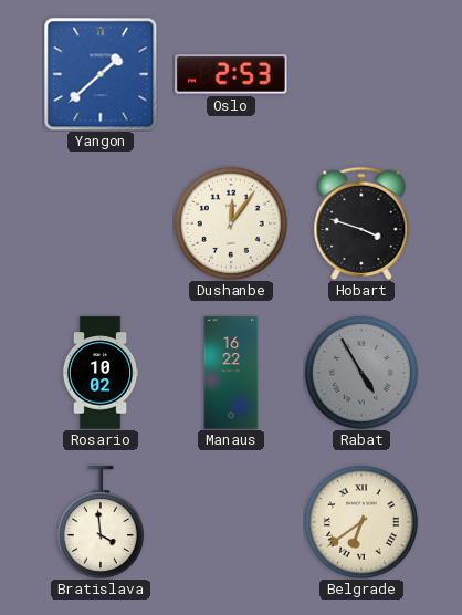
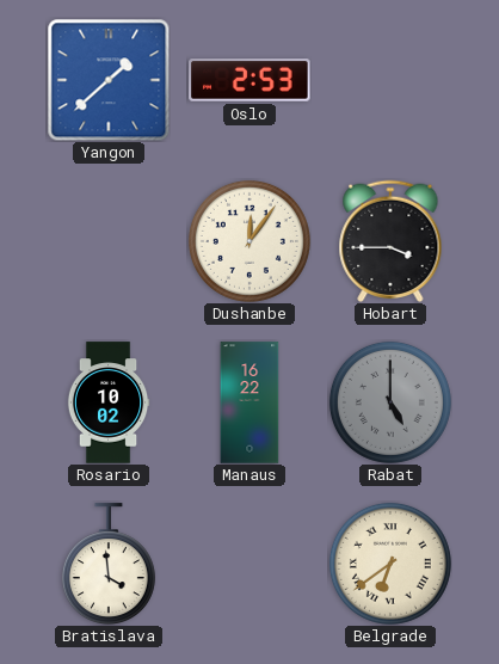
Hobart: 3:48 -> 3:45
Rabat: 4:55 -> 5:00
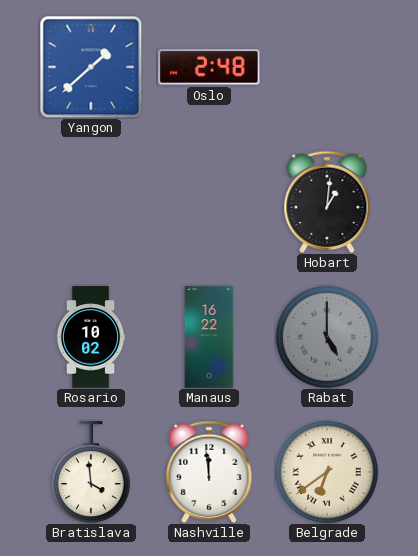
Oslo: 2:53 -> 2:48
Dushanbe: 12:06 -> none
Hobart: 3:45 -> 1:01
Nashville: none -> 11:59
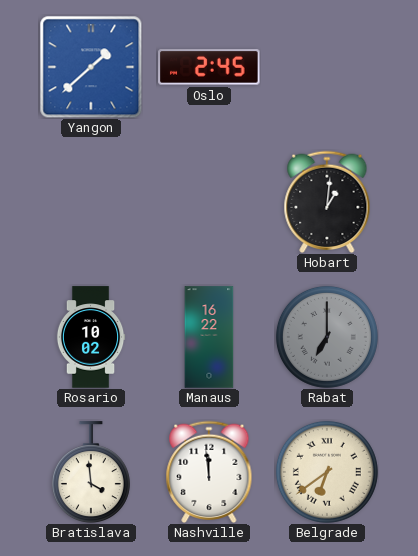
Oslo: 2:48 -> 2:45
Rabat: 5:00 -> 7:00
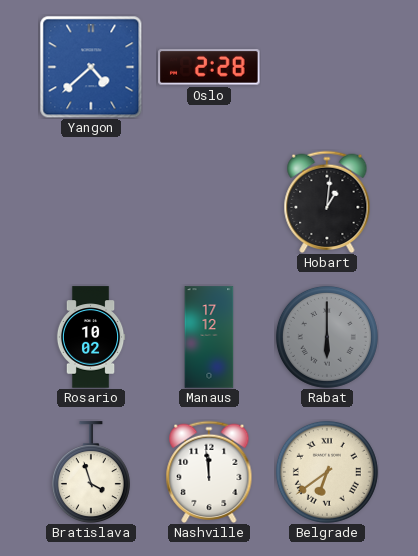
Yangon: 1:38 -> 4:38
Oslo: 2:45 -> 2:28
Manaus: 16:22 -> 17:12
Rabat: 7:00 -> 6:00
Bratislava: 3:59 -> 3:57
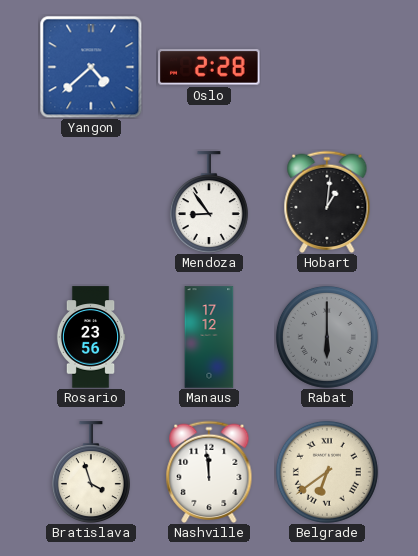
Mendoza: none -> 8:54
Rosario: 10:02 -> 23:56
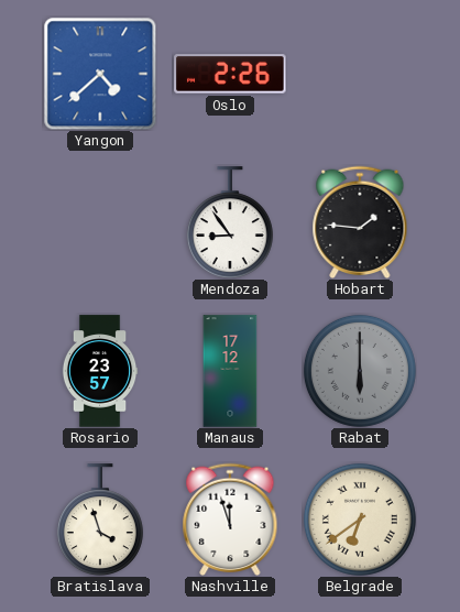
Oslo: 2:28 -> 2:26
Hobart: 1:01 -> 1:46
Rosario: 23:56 -> 23:57
Nashville: 11:59 -> 11:57
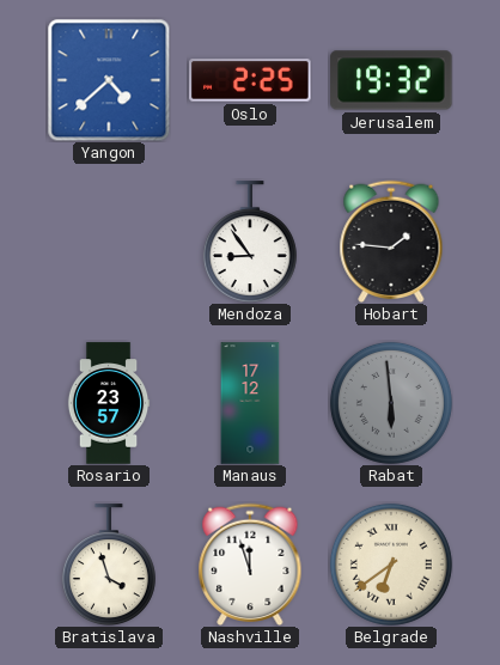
Oslo: 2:26 -> 2:25
Jerusalem: none -> 19:32
Rabat: 6:00 -> 5:59
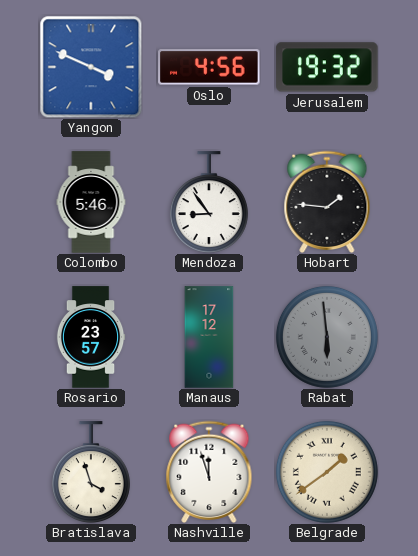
Yangon: 4:38 -> 3:49
Oslo: 2:25 -> 4:56
Colombo: none -> 5:46
Belgrade: 6:39 -> 1:39
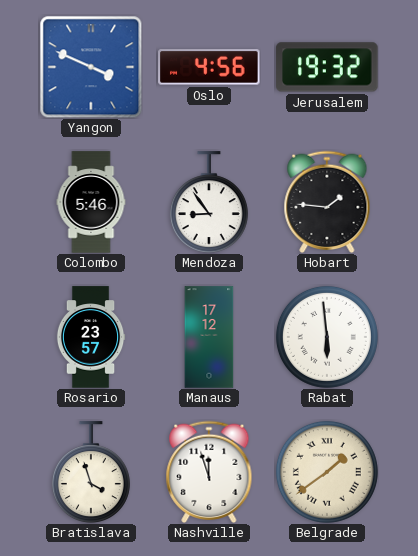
Rabat dial: grey -> white
